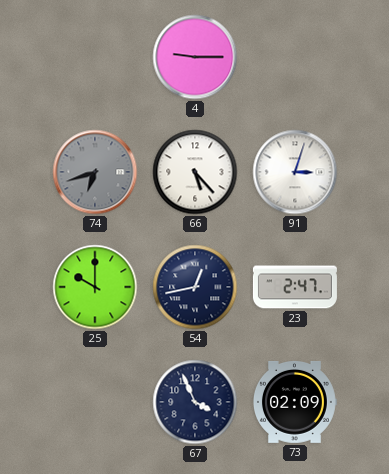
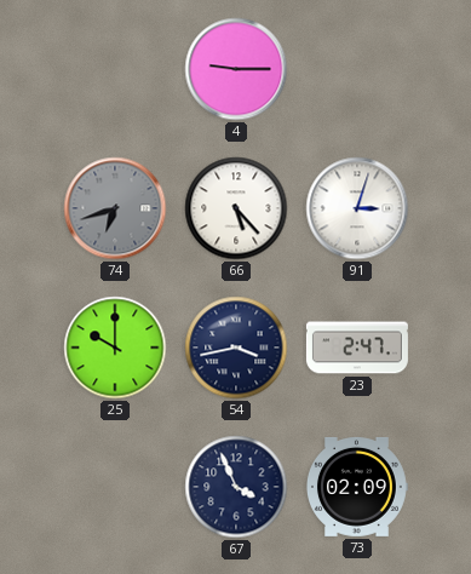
54: 12:43 -> 3:43
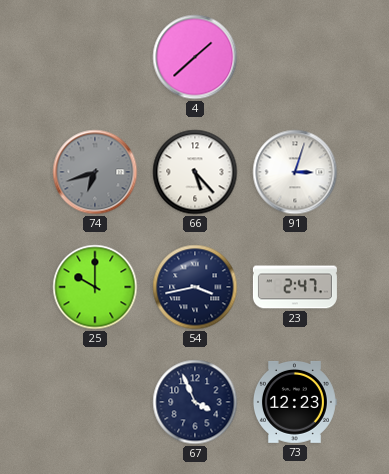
4: 9:15 -> 1:38
73: 02:09 -> 12:23
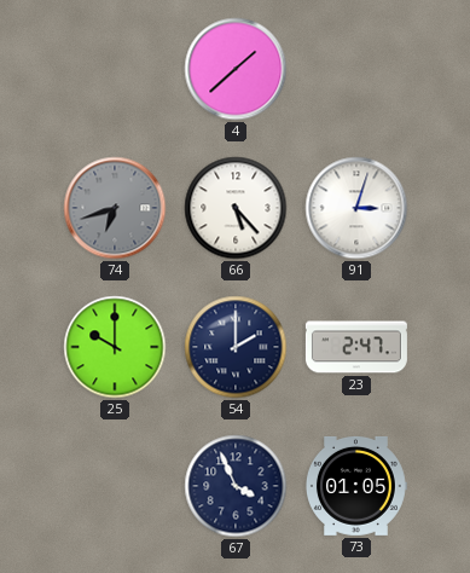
54: 3:43 -> 2:00
73: 12:23 -> 01:05
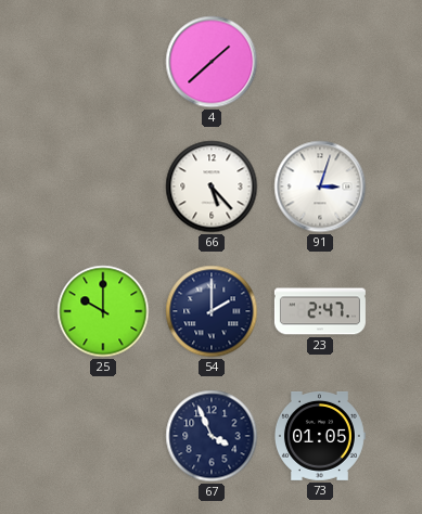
74: 6:42 -> none
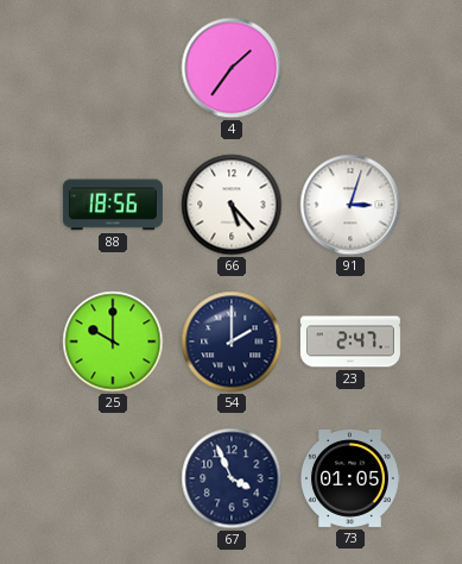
4: 1:38 -> 1:36
88: none -> 18:56
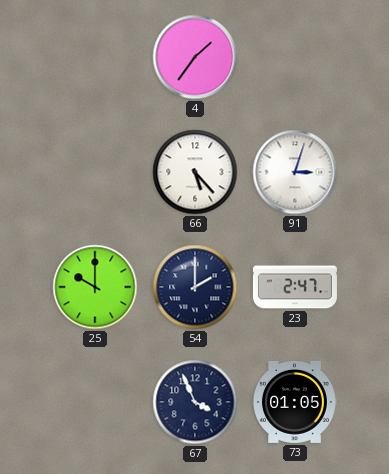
88: 18:56 -> none
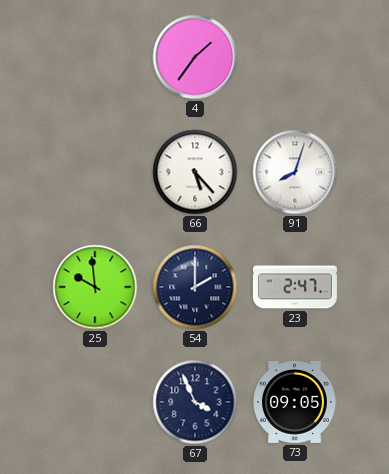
91: 3:03 -> 8:03
25: 10:00 -> 9:59
73: 01:05 -> 09:05
